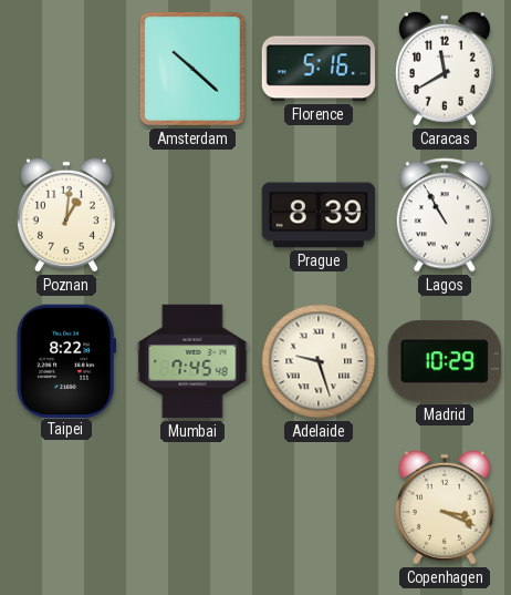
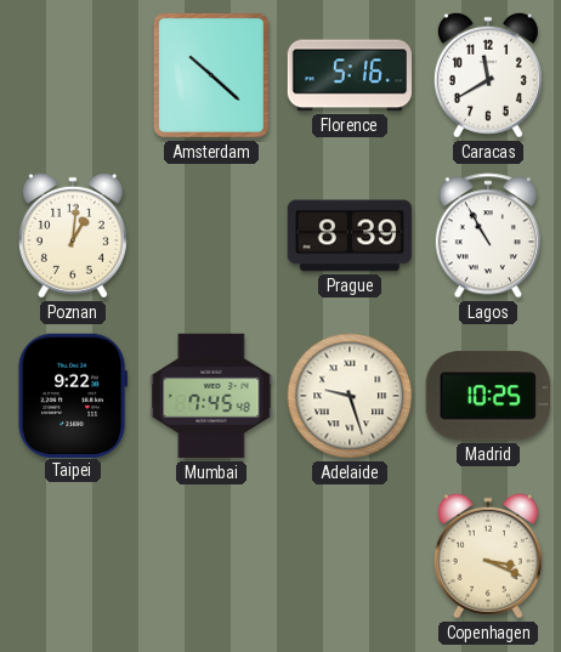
Taipei: 8:22 -> 9:22
Madrid: 10:29 -> 10:25
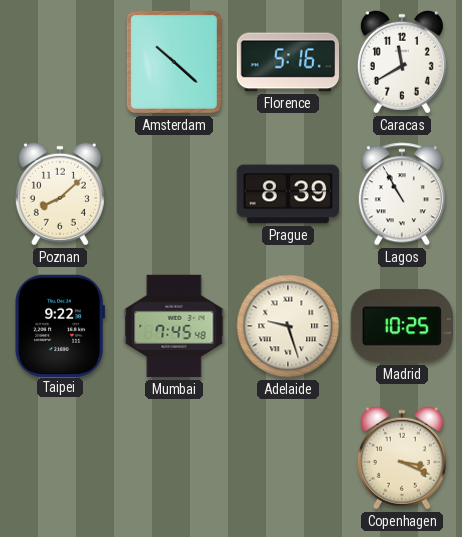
Poznan: 1:01 -> 8:08
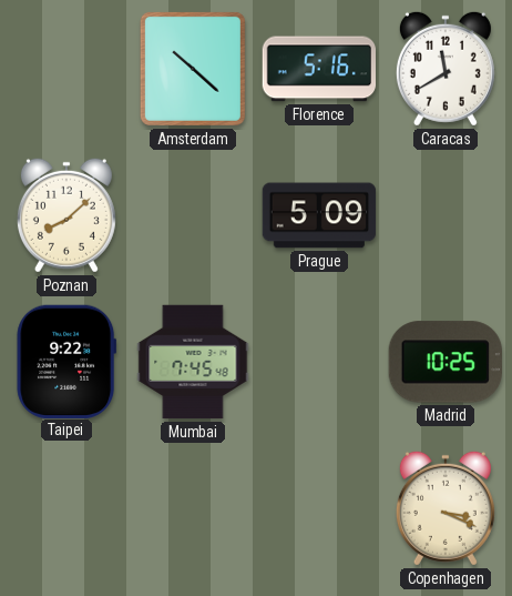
Prague: 8:39 -> 5:09
Lagos: 10:55 -> none
Adelaide: 9:27 -> none
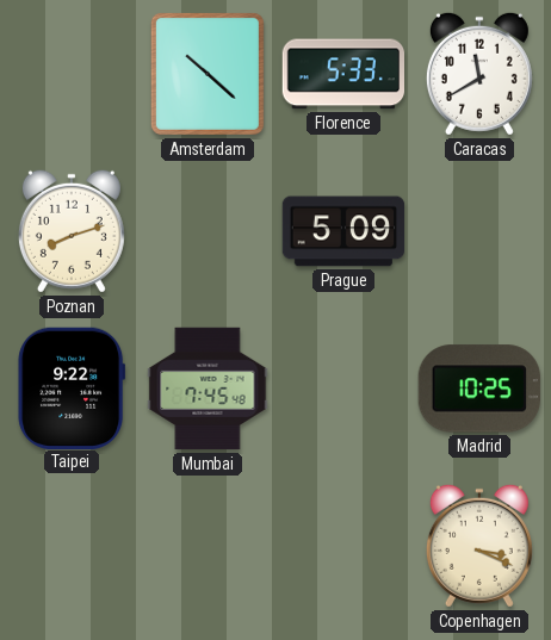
Florence: 5:16 -> 5:33
Poznan: 8:08 -> 8:12
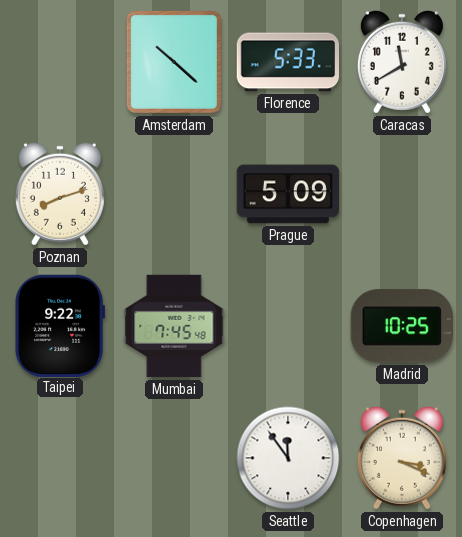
Seattle: none -> 11:54
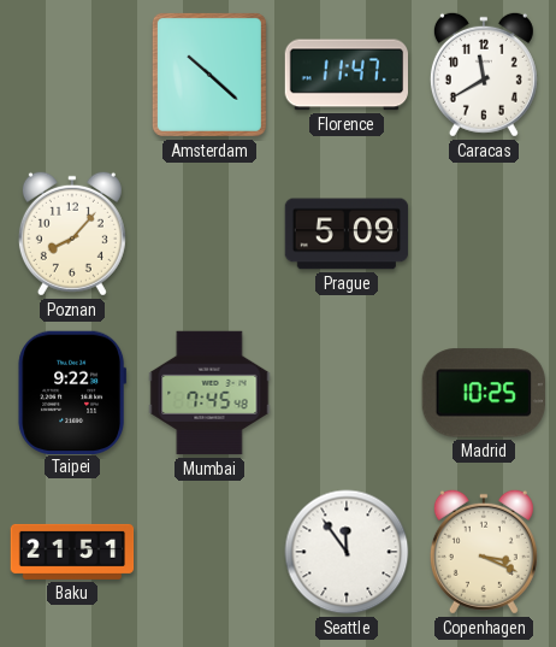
Florence: 5:33 -> 11:47
Poznan: 8:12 -> 8:07
Baku: none -> 21:51
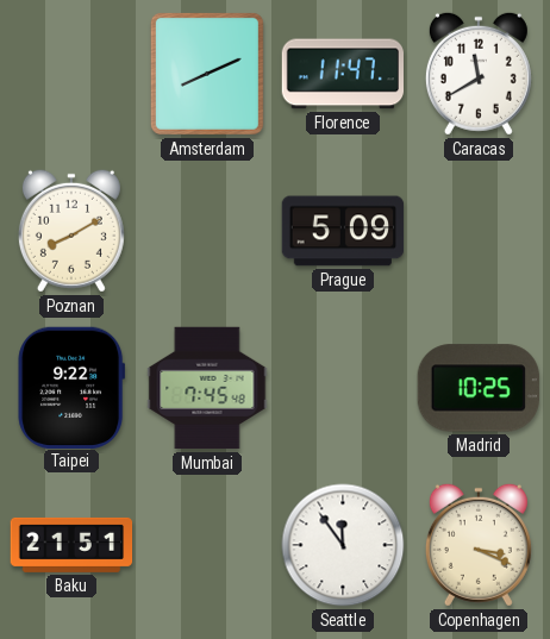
Amsterdam: 10:22 -> 8:11
Poznan: 8:07 -> 8:10
